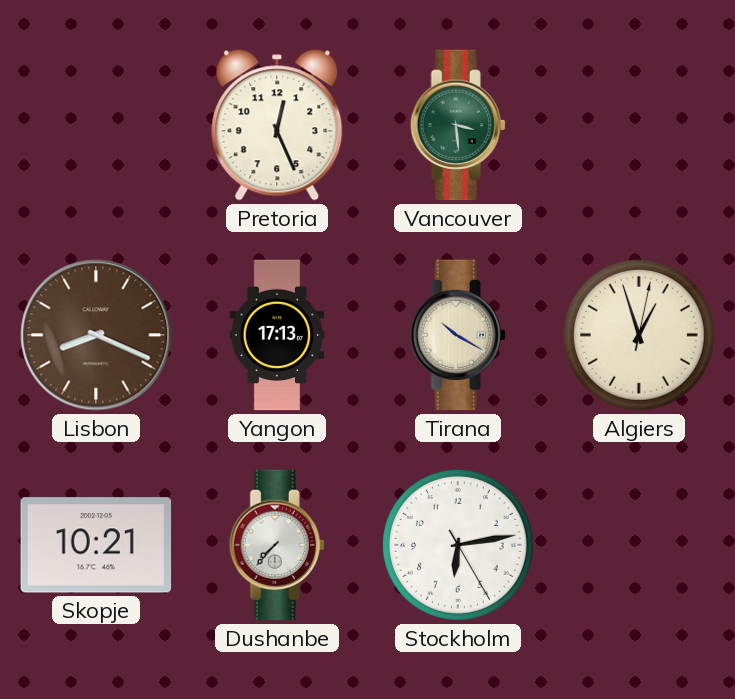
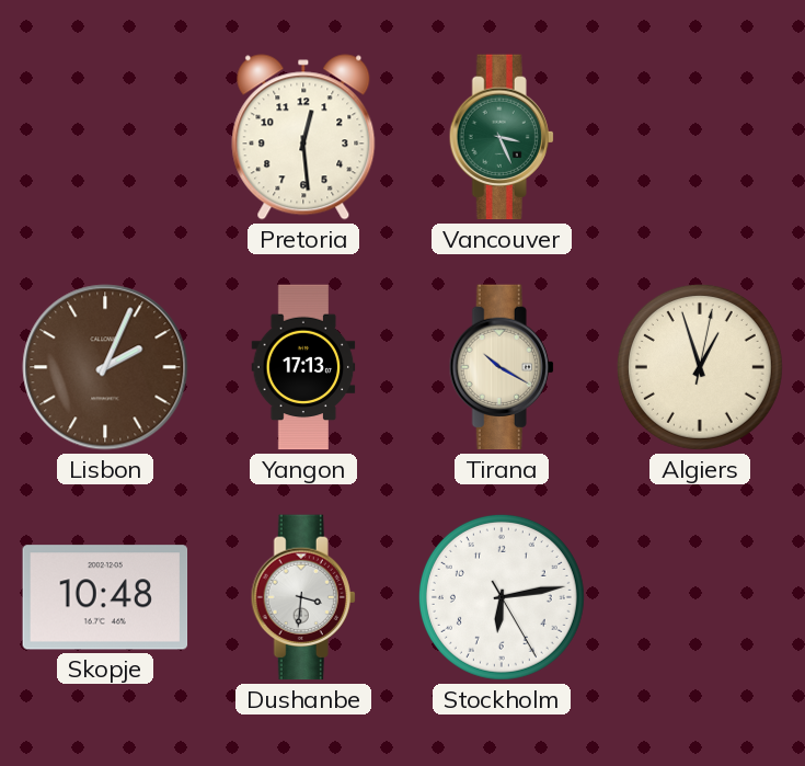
Pretoria: 12:26 -> 12:29
Vancouver: 3:29 -> 3:26
Lisbon: 8:19 -> 2:04
Skopje: 10:21 -> 10:48
Dushanbe: 7:37 -> 3:31
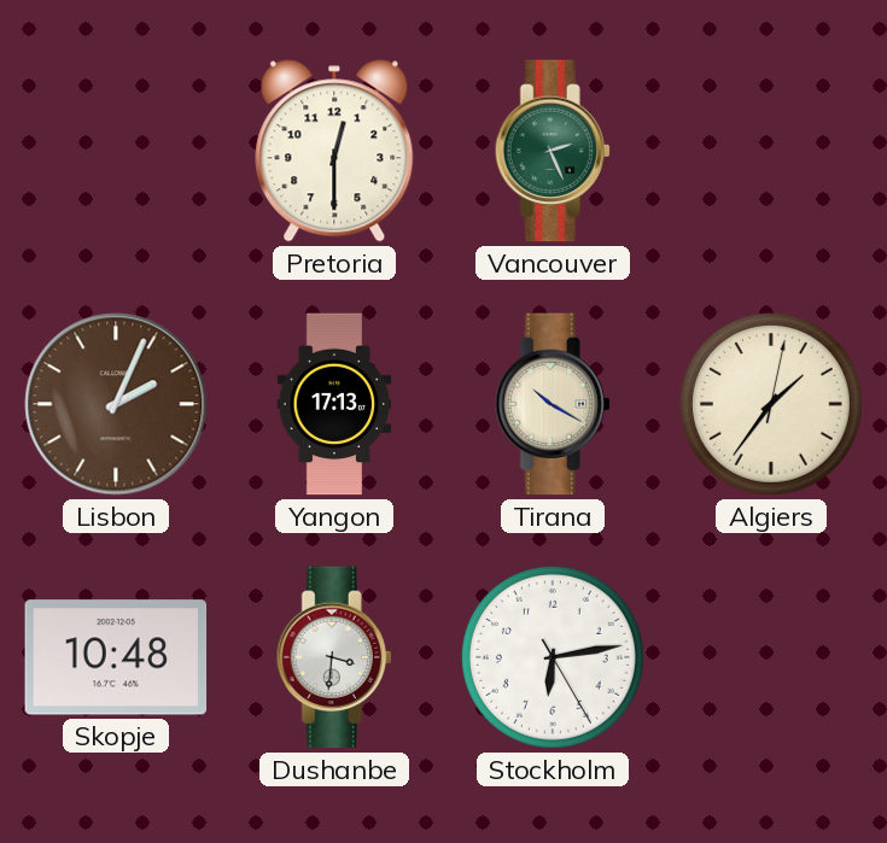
Pretoria: 12:29 -> 12:30
Vancouver: 3:26 -> 2:26
Algiers: 12:57 -> 1:36
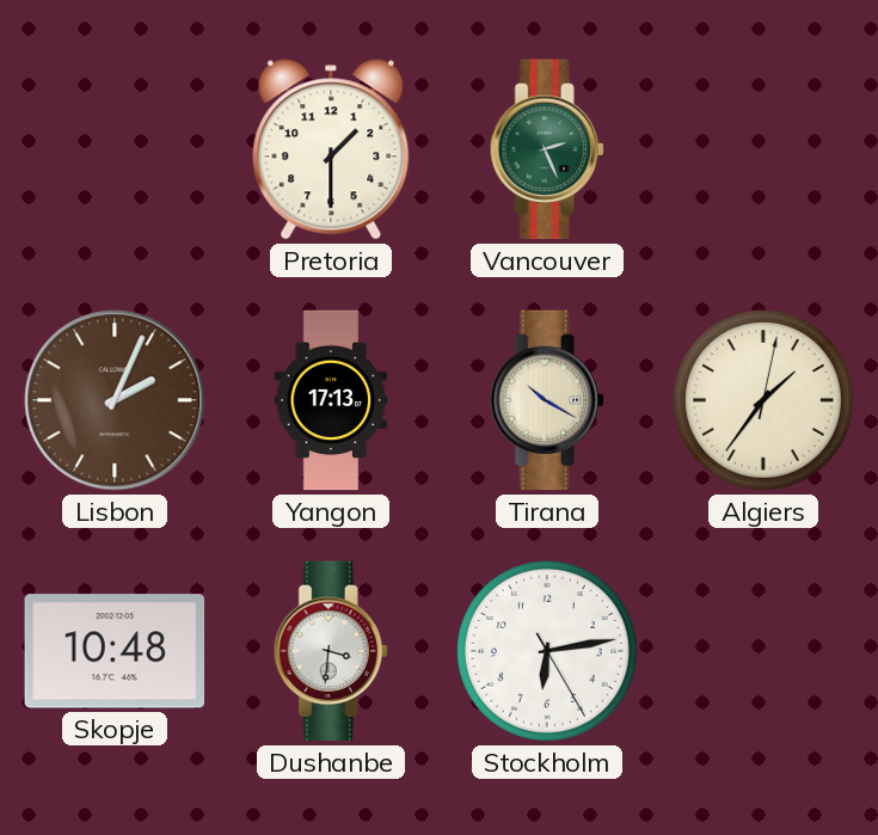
Pretoria: 12:30 -> 1:30
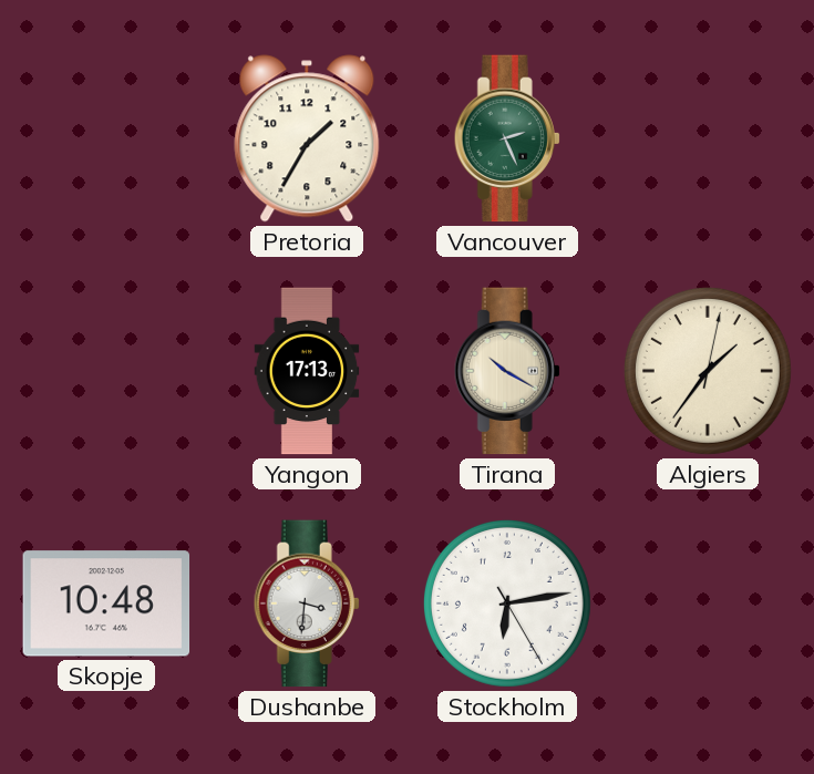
Pretoria: 1:30 -> 1:35
Lisbon: 2:04 -> none
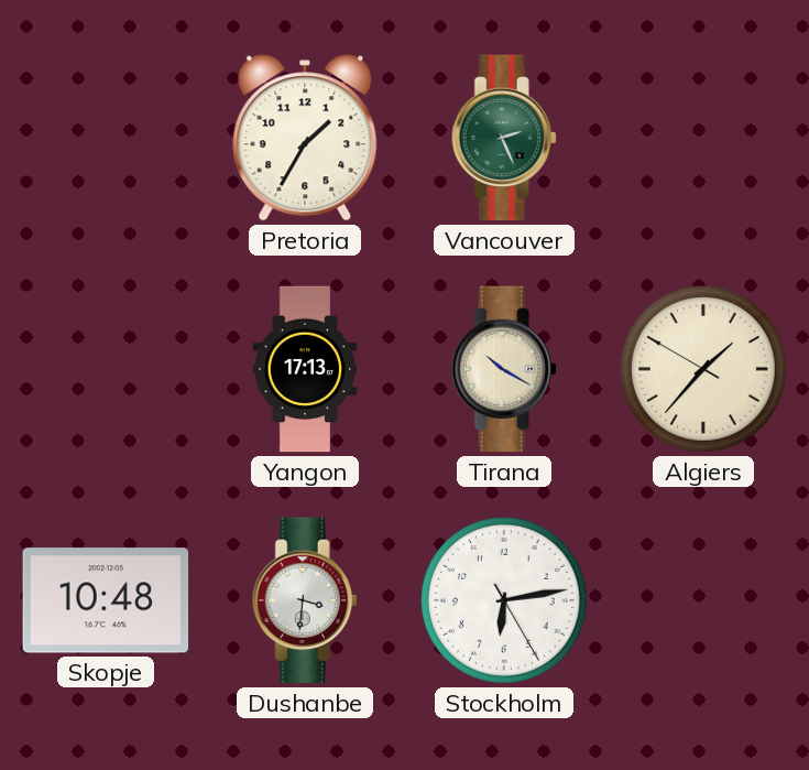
Algiers: 1:36:02 -> 1:36:50
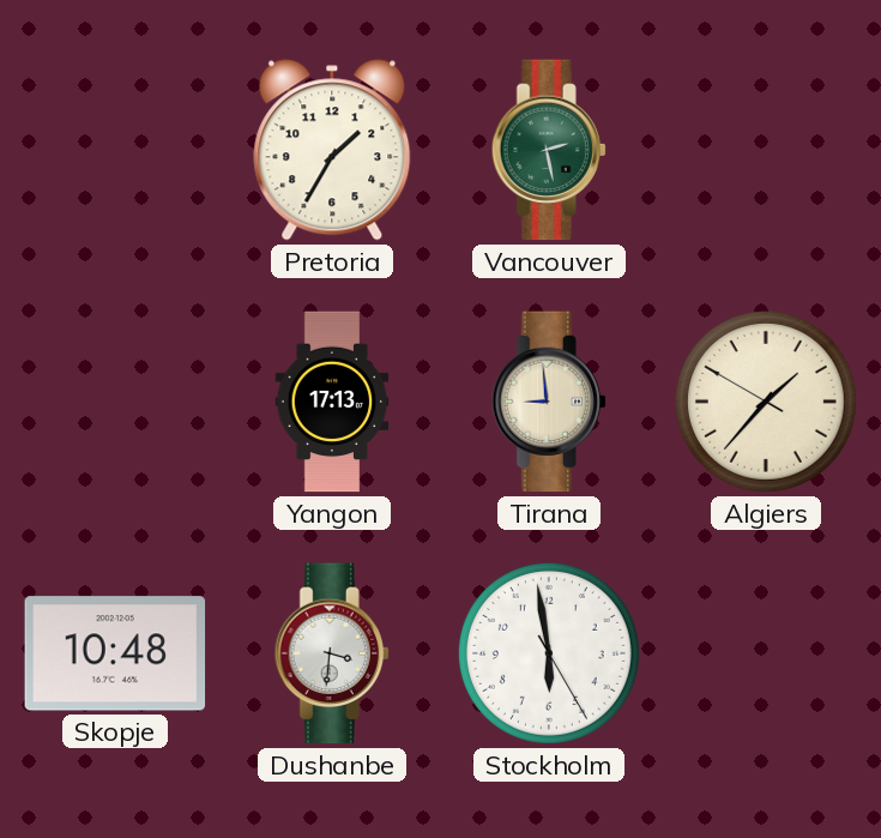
Vancouver: 2:26 -> 2:28
Tirana: 10:20 -> 8:59
Stockholm: 6:13 -> 5:58
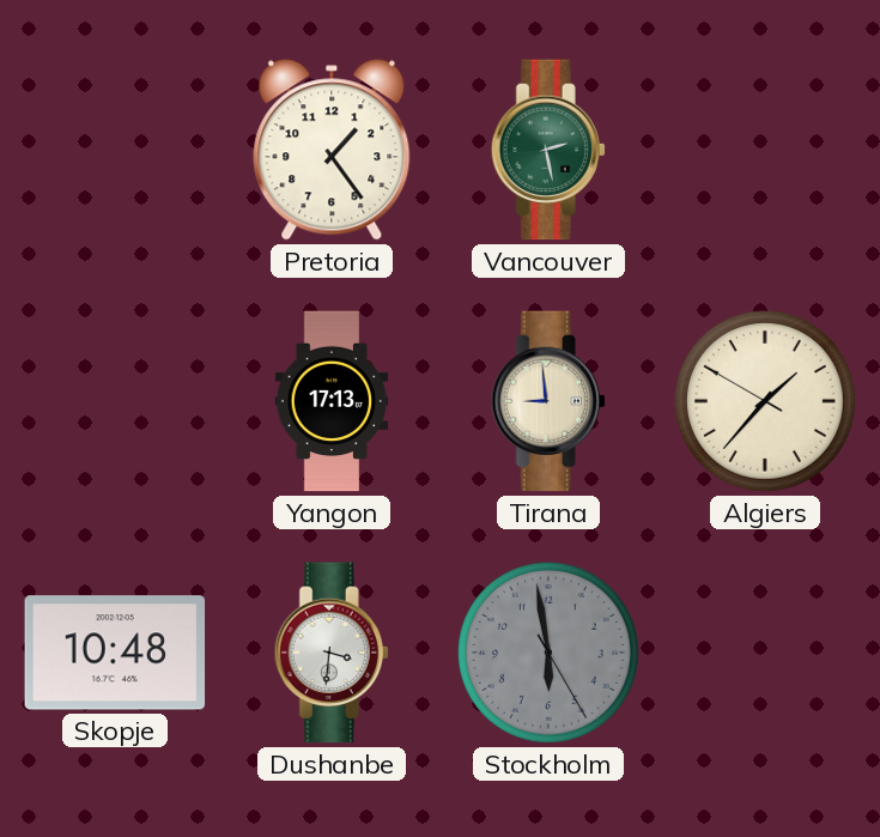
Pretoria: 1:35 -> 1:24
Stockholm dial: white -> grey
